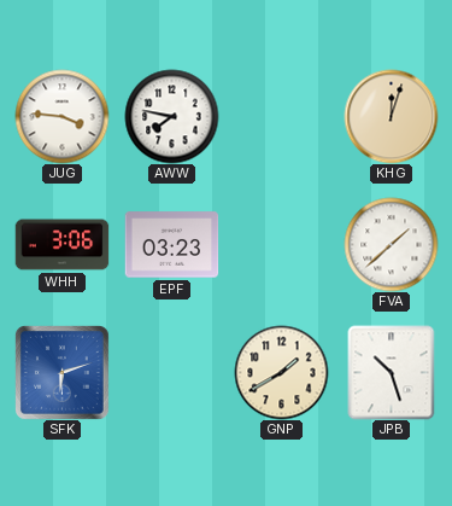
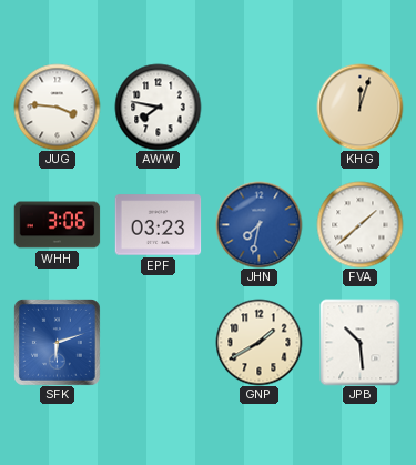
JHN: none -> 7:32
JPB: 10:27 -> 10:29
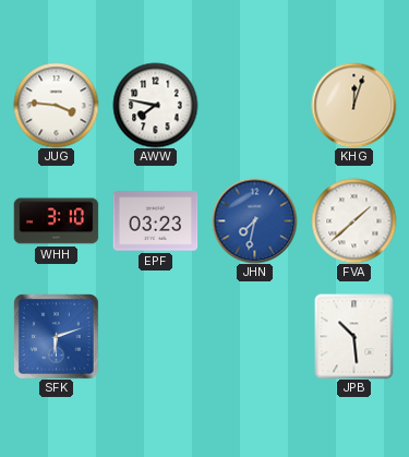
WHH: 3:06 -> 3:10
GNP: 1:40 -> none
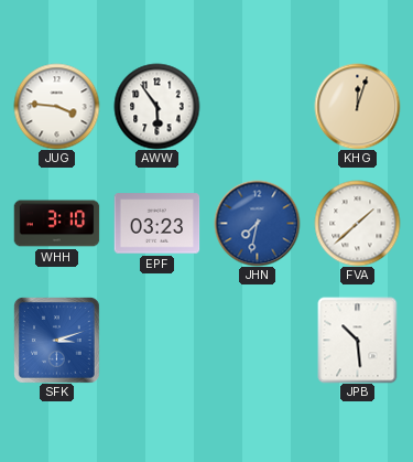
AWW: 7:47 -> 5:54
SFK: 6:12 -> 3:12
